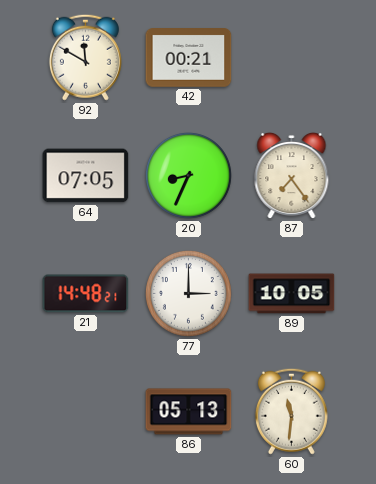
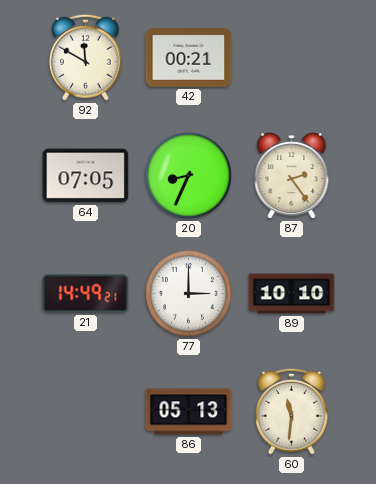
87: 7:24 -> 2:24
21: 14:48 -> 14:49
89: 10:05 -> 10:10
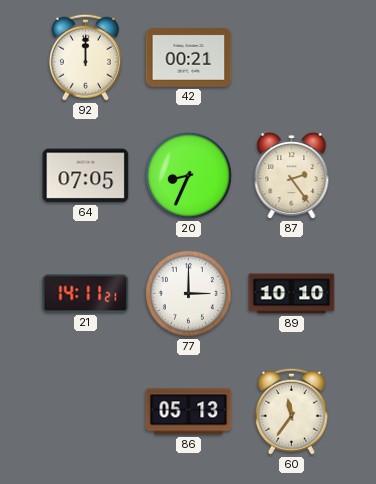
92: 11:50 -> 12:00
21: 14:49 -> 14:11
60: 11:31 -> 11:36
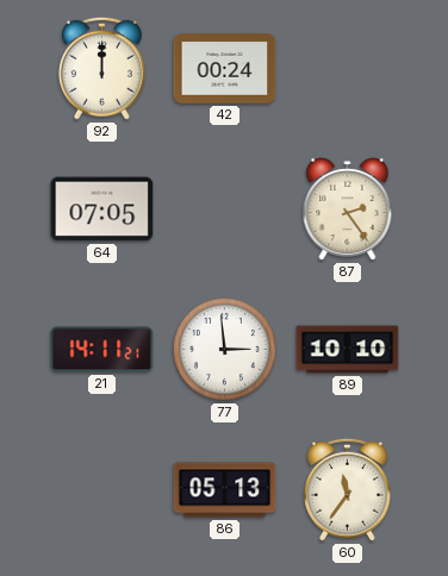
42: 00:21 -> 00:24
20: 8:34 -> none
77: 3:00 -> 2:59
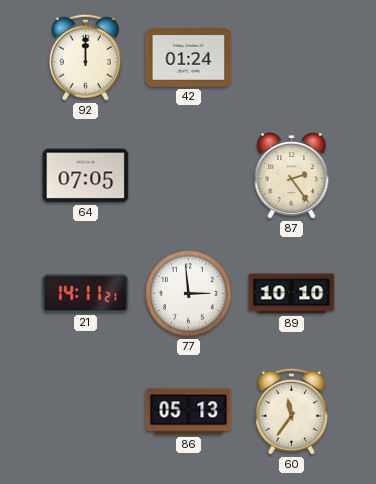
42: 00:24 -> 01:24
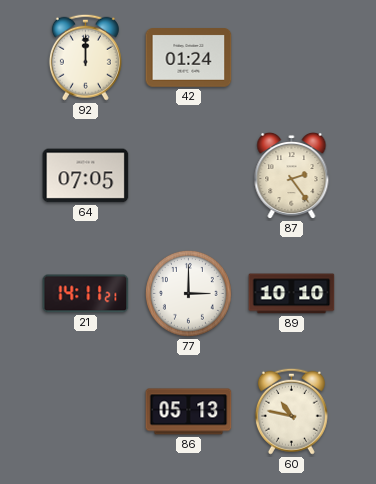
77: 2:59 -> 3:00
60: 11:36 -> 10:47
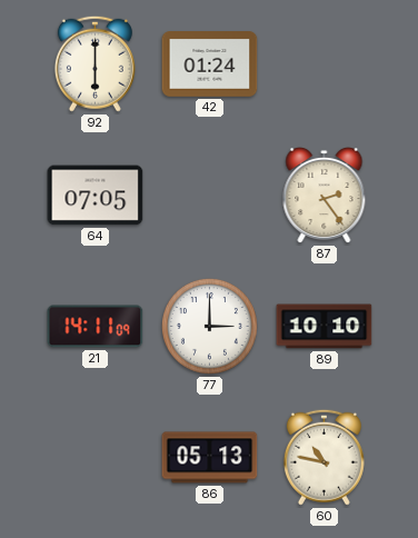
92: 12:00 -> 6:00
21: 14:11:21 -> 14:11:09
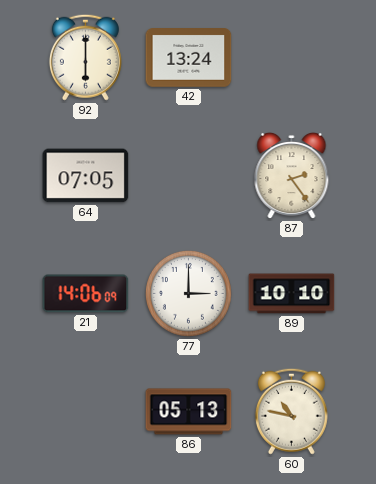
42: 01:24 -> 13:24
21: 14:11 -> 14:06
